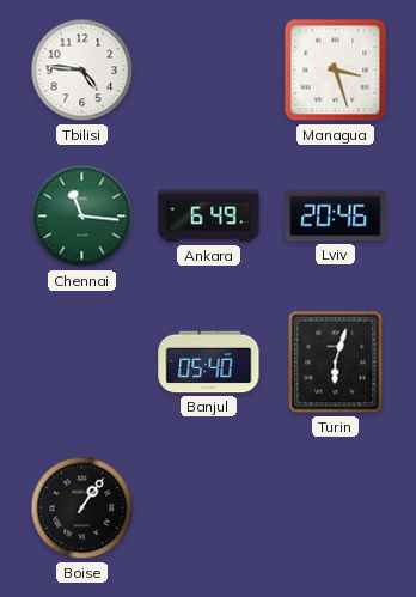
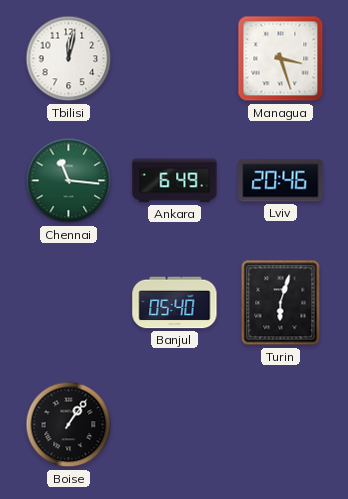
Tbilisi: 4:46 -> 12:02
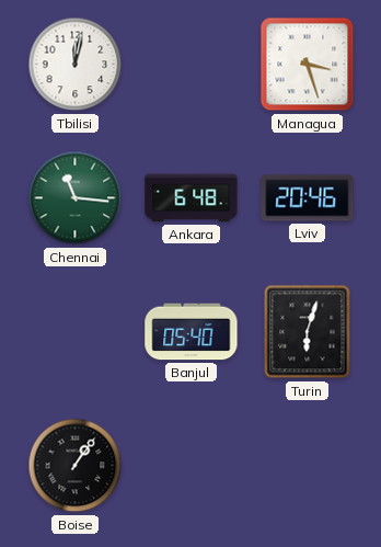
Ankara: 6:49 -> 6:48
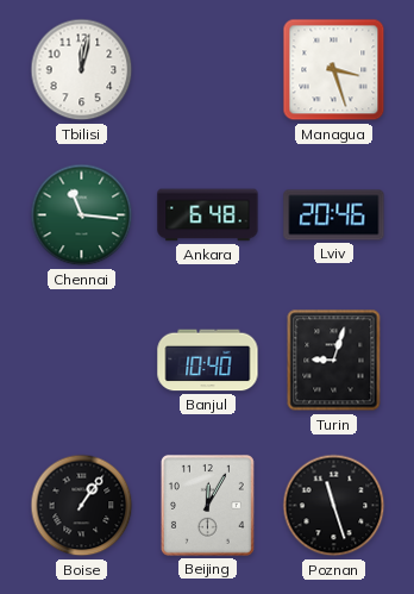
Banjul: 05:40 -> 10:40
Turin: 6:03 -> 9:03
Beijing: none -> 12:05
Poznan: none -> 11:27
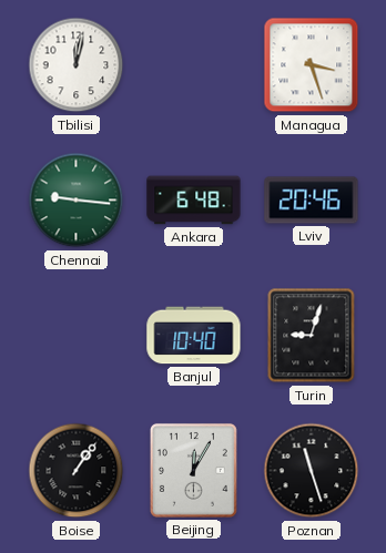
Chennai: 11:16 -> 9:16
